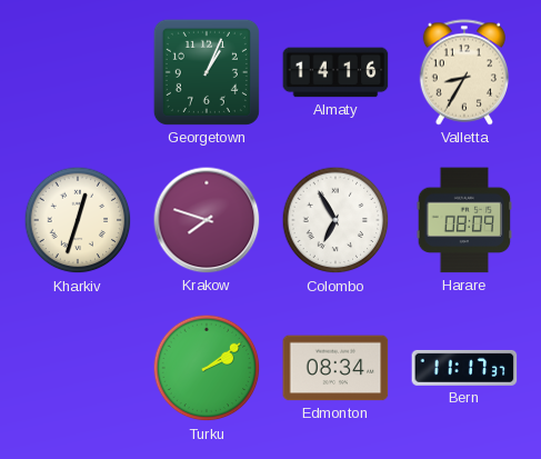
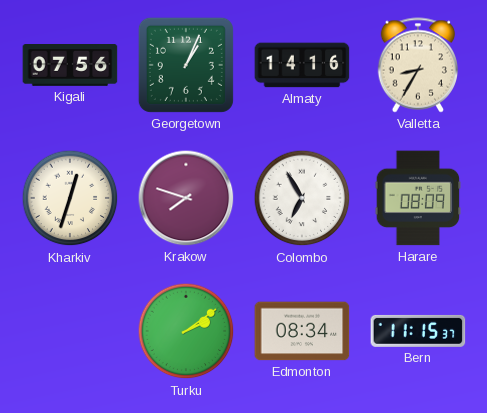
Kigali: none -> 07:56
Bern: 11:17 -> 11:15
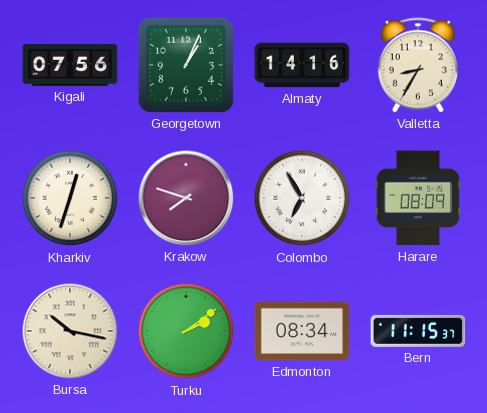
Bursa: none -> 10:17
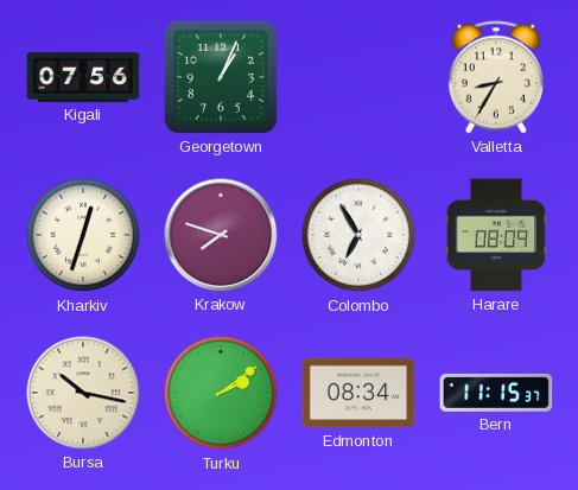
Almaty: 14:16 -> none
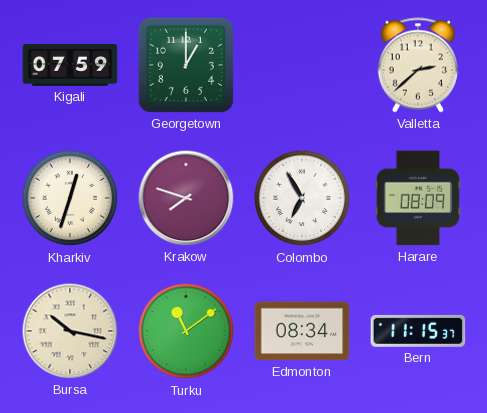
Kigali: 07:56 -> 07:59
Georgetown: 1:04 -> 1:00
Valletta: 8:35 -> 2:38
Turku: 2:09 -> 11:09
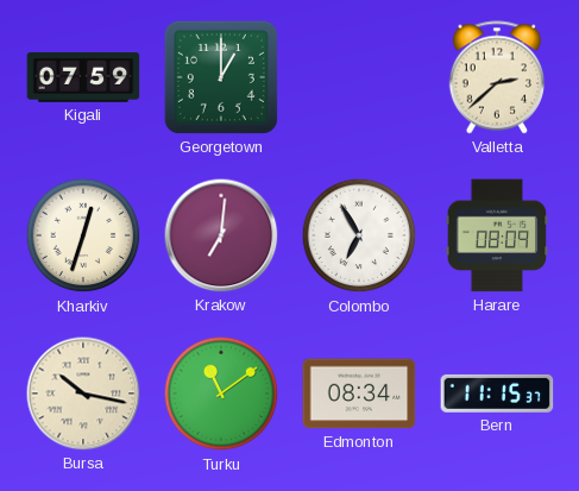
Krakow: 7:48 -> 7:01
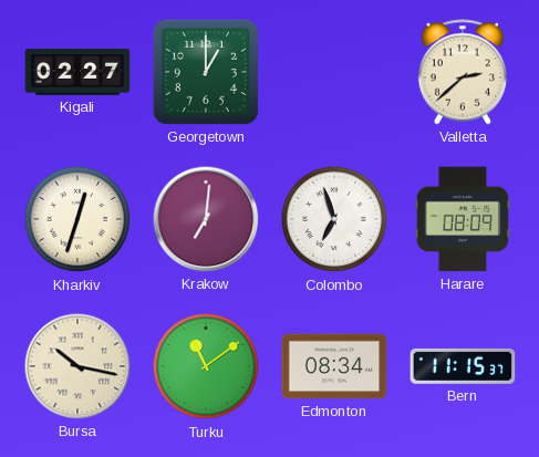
Kigali: 07:59 -> 02:27
Colombo: 6:55 -> 6:57
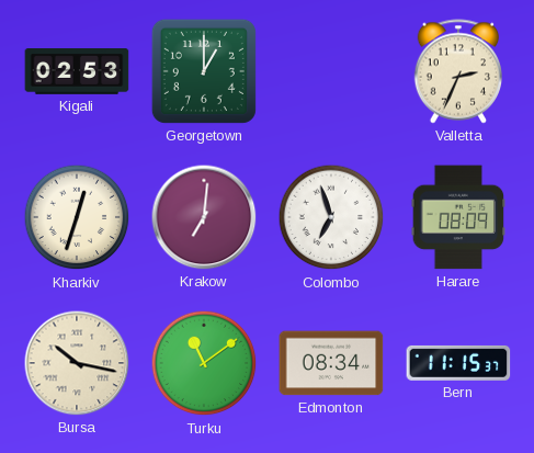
Kigali: 02:27 -> 02:53
Valletta: 2:38 -> 2:34
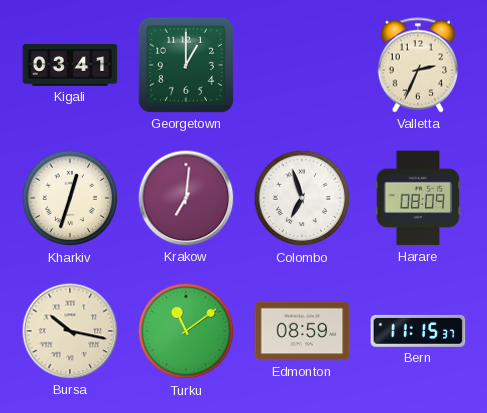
Kigali: 02:53 -> 03:41
Edmonton: 08:34 -> 08:59
